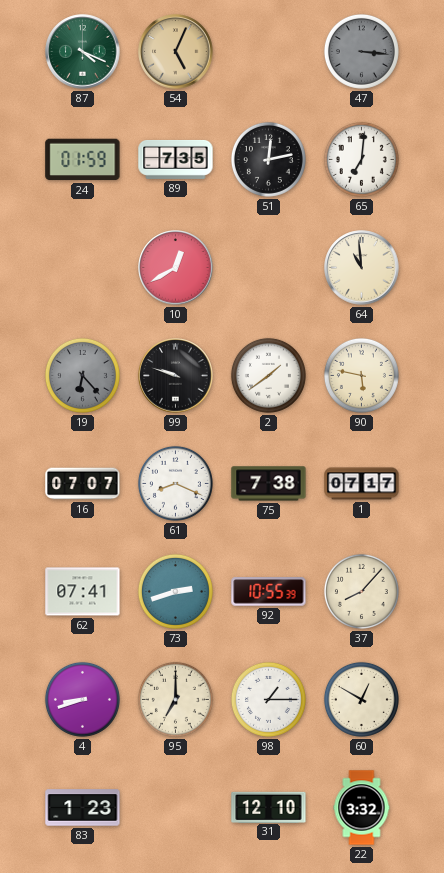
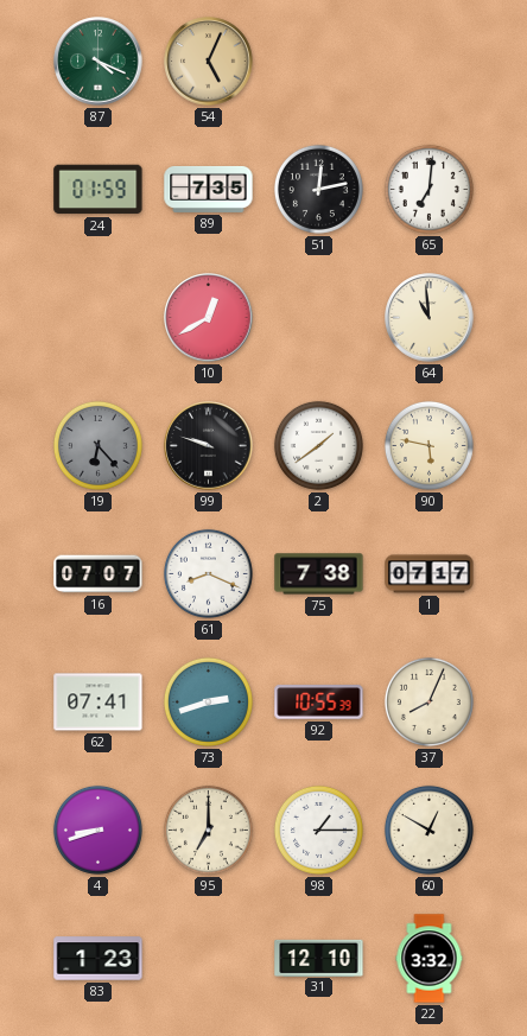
47: 3:16 -> none
37: 8:07 -> 8:04
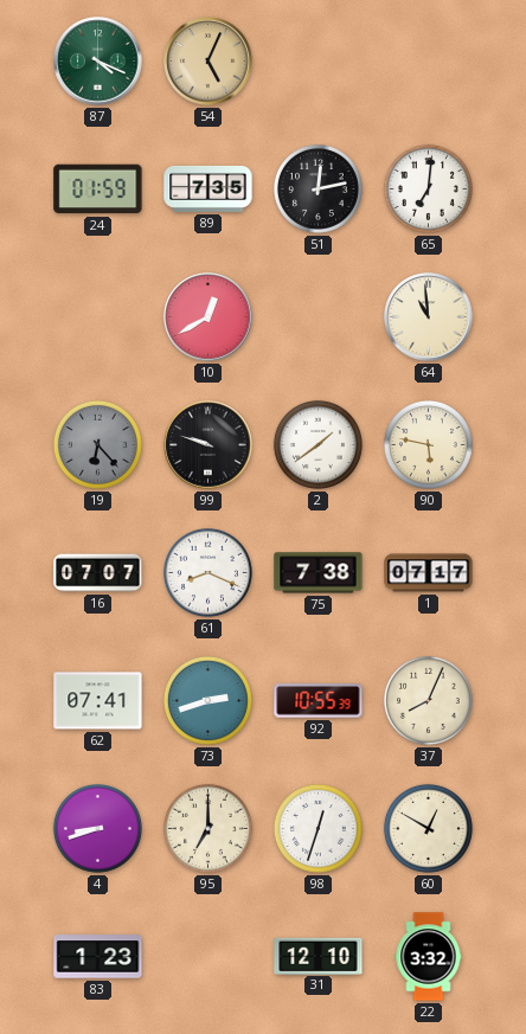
98: 1:15 -> 12:33
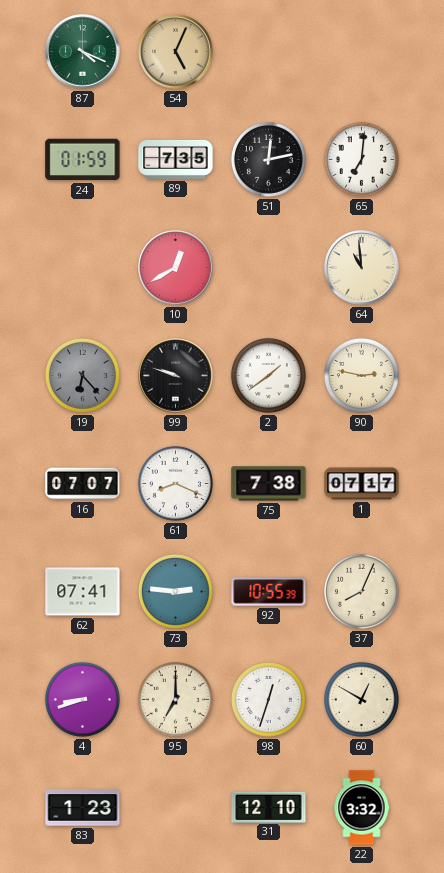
90: 5:47 -> 2:47
73: 2:42 -> 2:46
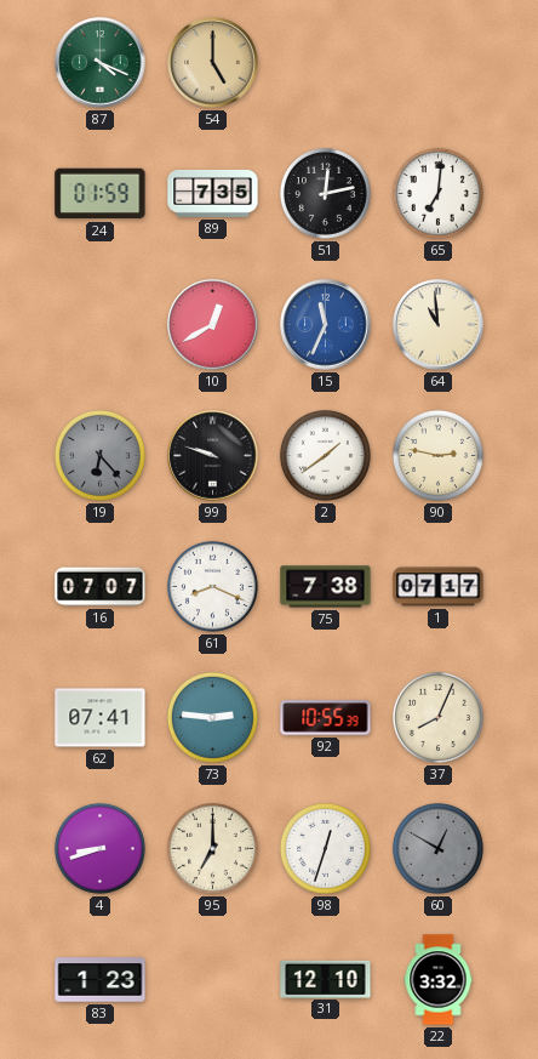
54: 5:04 -> 5:00
15: none -> 11:34
60 dial: cream -> grey
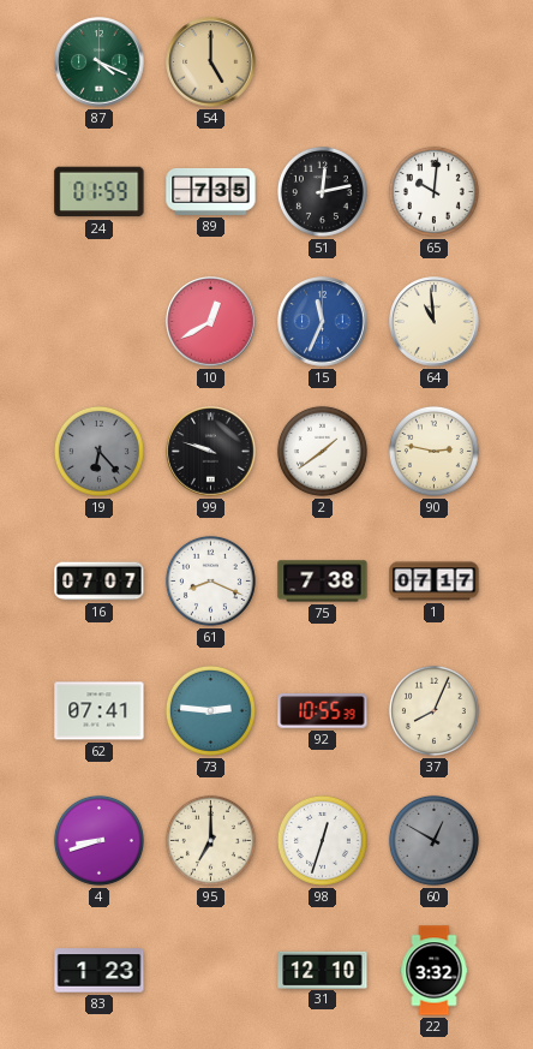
65: 7:01 -> 10:01
